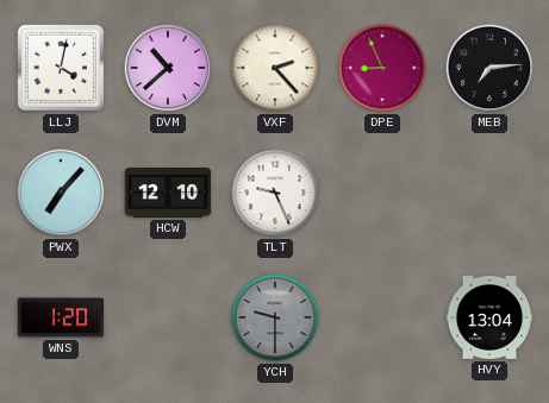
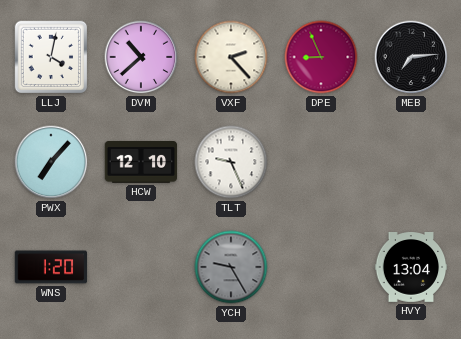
YCH: 9:30 -> 9:25
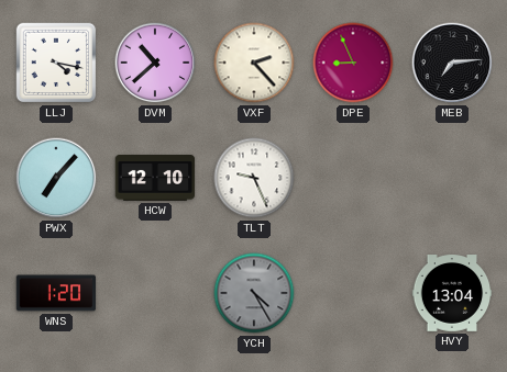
LLJ: 4:02 -> 4:17
YCH: 9:25 -> 4:25
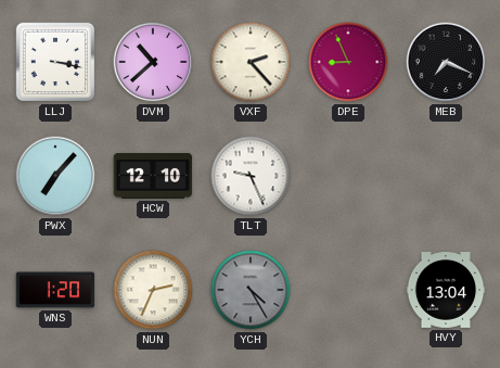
LLJ: 4:17 -> 3:17
MEB: 7:14 -> 7:19
NUN: none -> 2:34
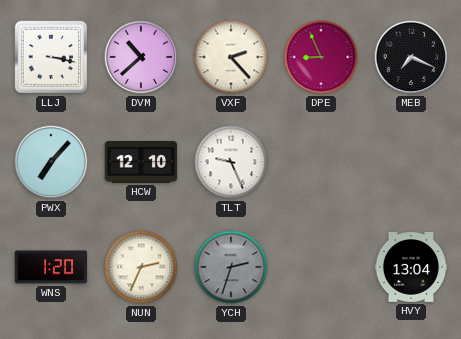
YCH: 4:25 -> 2:33
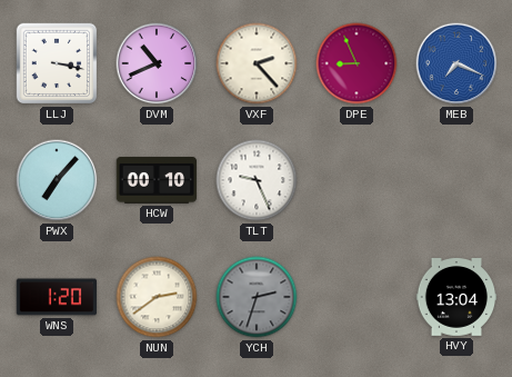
DVM: 10:38 -> 10:41
MEB dial: black -> blue
HCW: 12:10 -> 00:10
NUN: 2:34 -> 2:39
